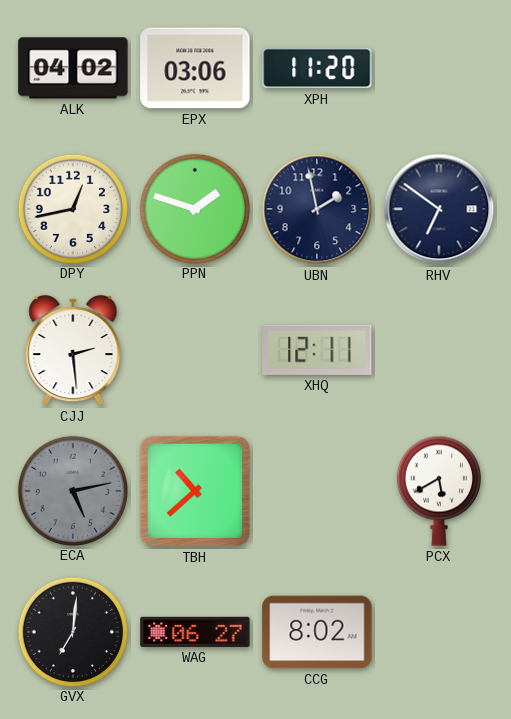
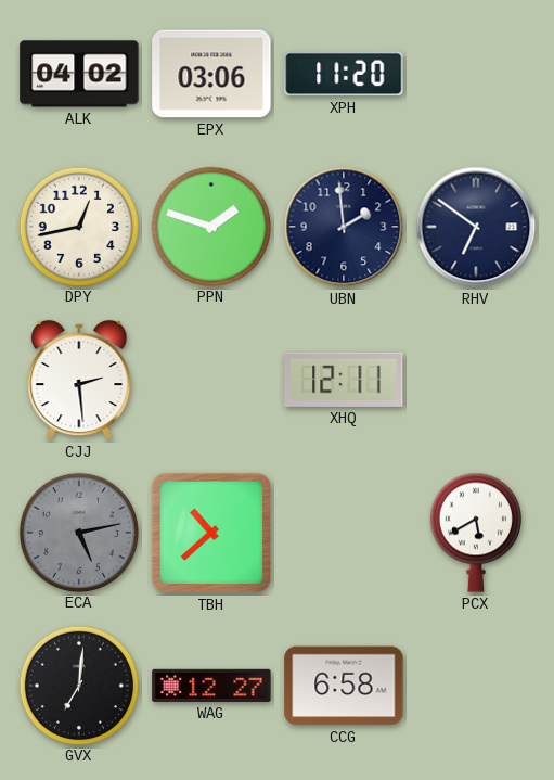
UBN: 1:58 -> 1:59
WAG: 06:27 -> 12:27
CCG: 8:02 -> 6:58
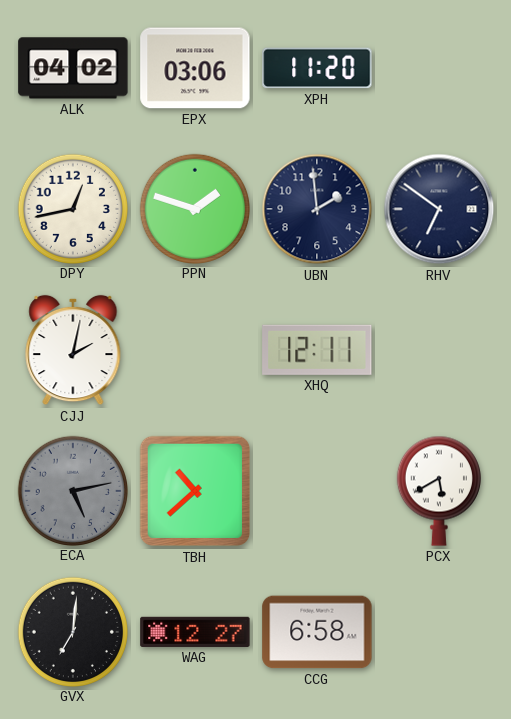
CJJ: 2:29 -> 2:02
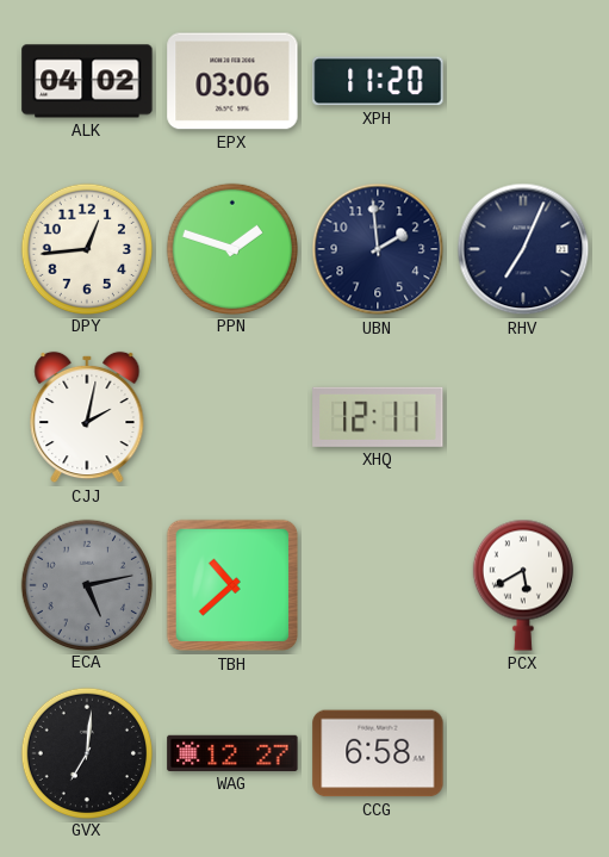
DPY: 12:43 -> 12:44
RHV: 6:51 -> 7:04
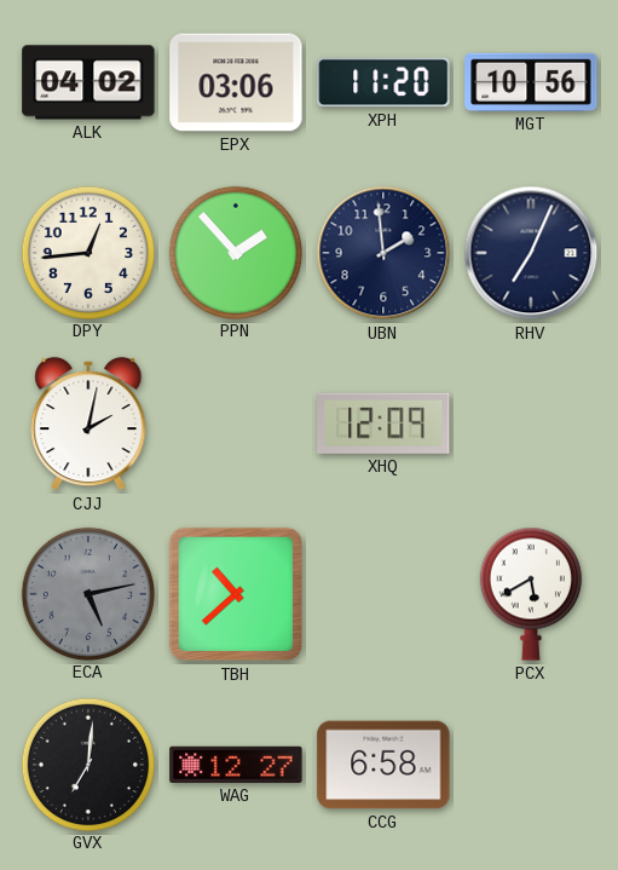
MGT: none -> 10:56
PPN: 1:48 -> 1:53
XHQ: 12:11 -> 12:09
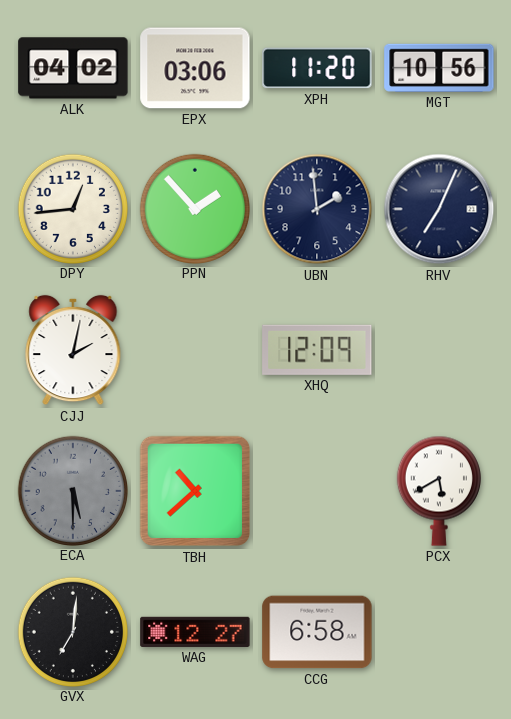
ECA: 5:13 -> 5:30
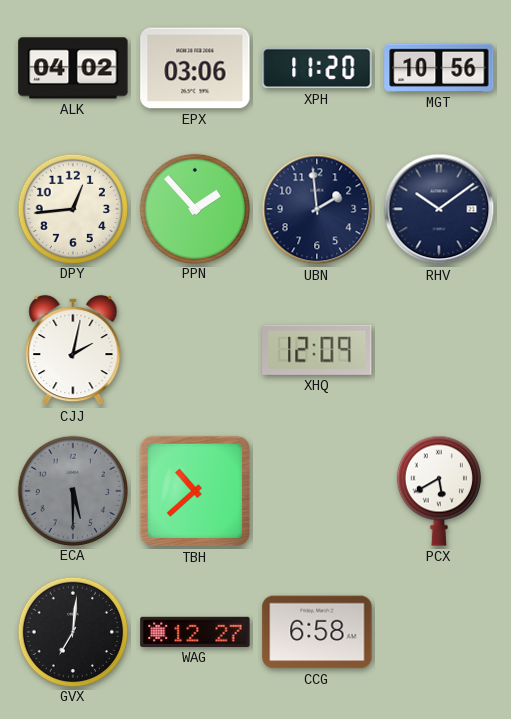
RHV: 7:04 -> 10:09
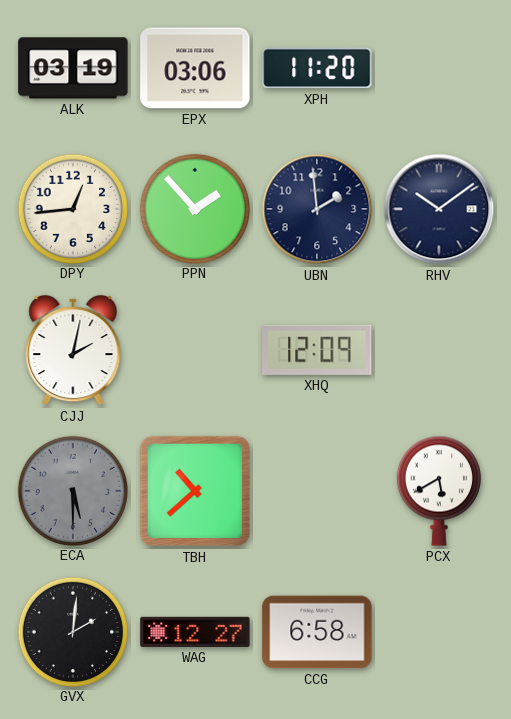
ALK: 04:02 -> 03:19
MGT: 10:56 -> none
GVX: 7:01 -> 2:01
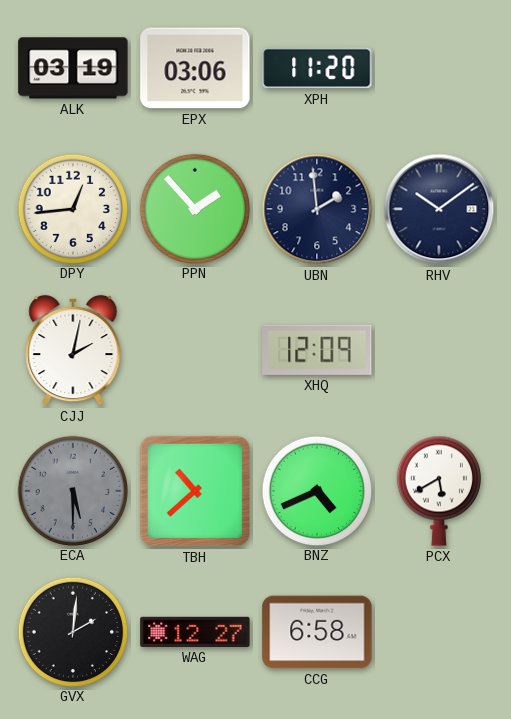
BNZ: none -> 4:41
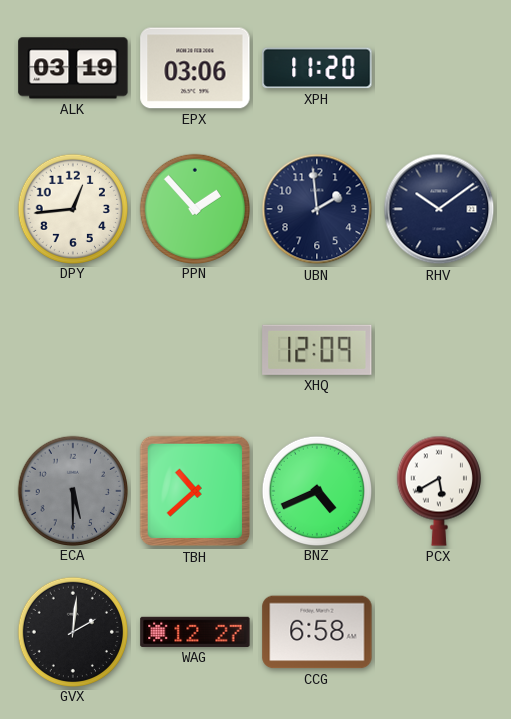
CJJ: 2:02 -> none
